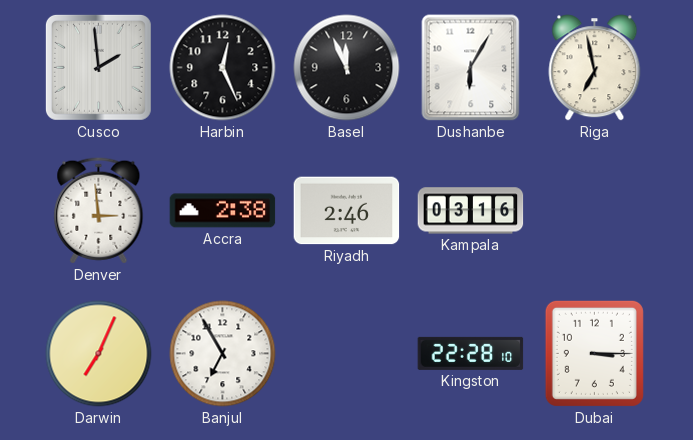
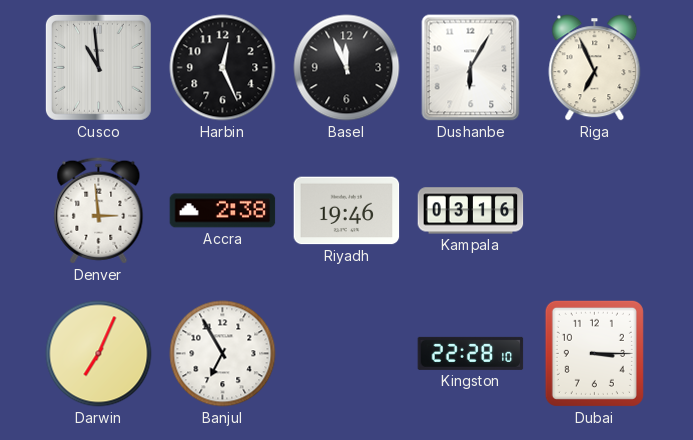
Cusco: 1:59 -> 10:59
Riga: 6:58 -> 6:56
Riyadh: 2:46 -> 19:46
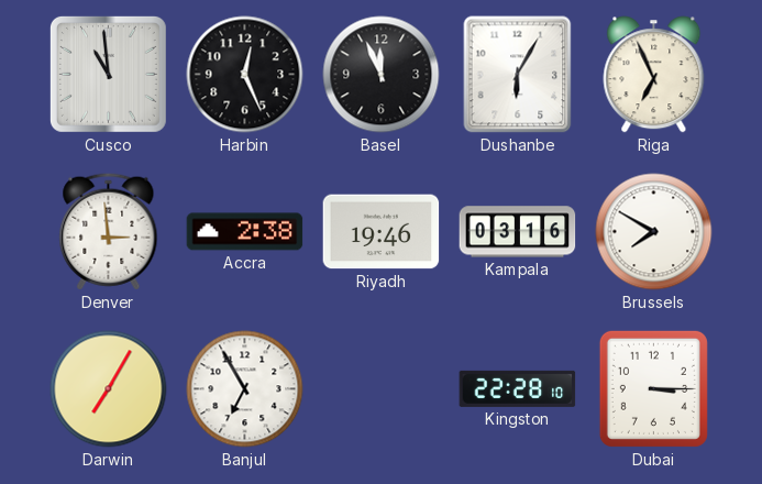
Brussels: none -> 7:50
Darwin: 7:04 -> 7:05
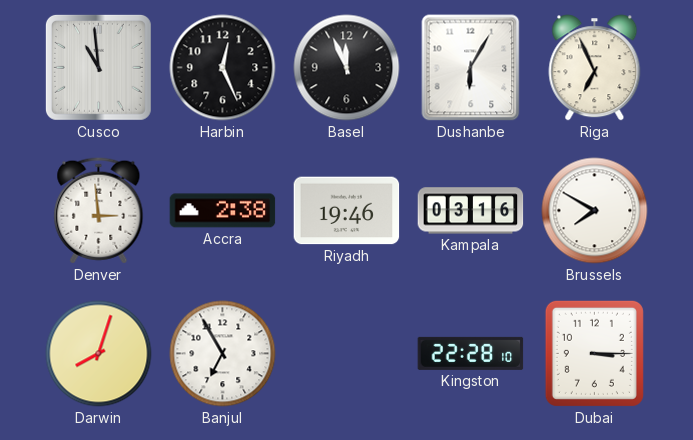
Darwin: 7:05 -> 8:03
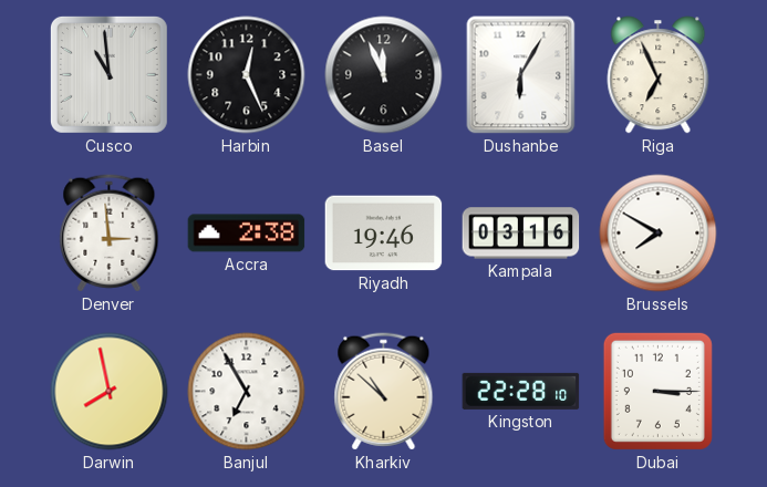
Darwin: 8:03 -> 7:58
Kharkiv: none -> 10:52
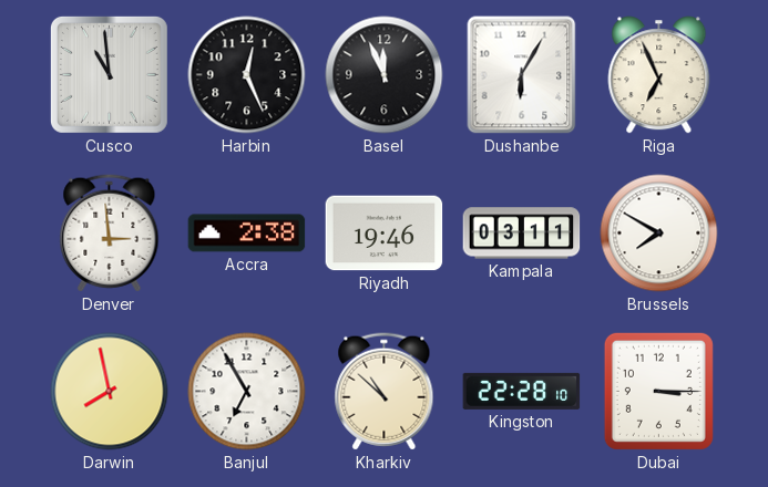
Kampala: 03:16 -> 03:11
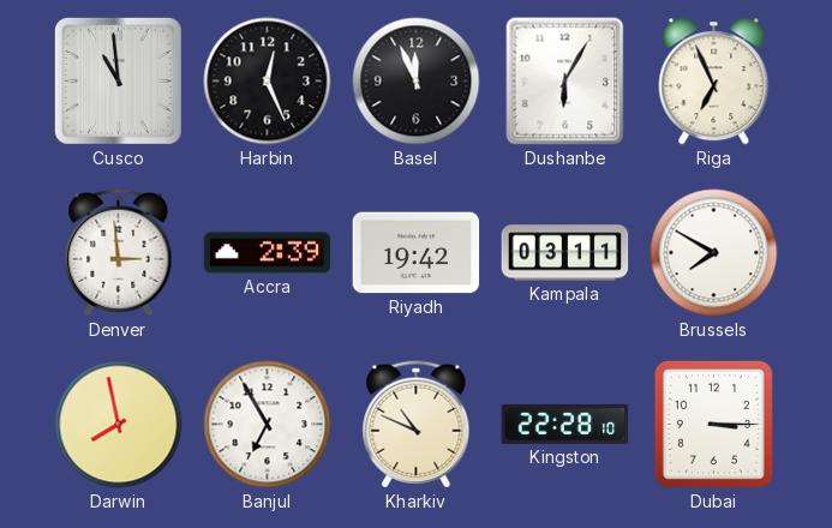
Accra: 2:38 -> 2:39
Riyadh: 19:46 -> 19:42
Kharkiv: 10:52 -> 10:49
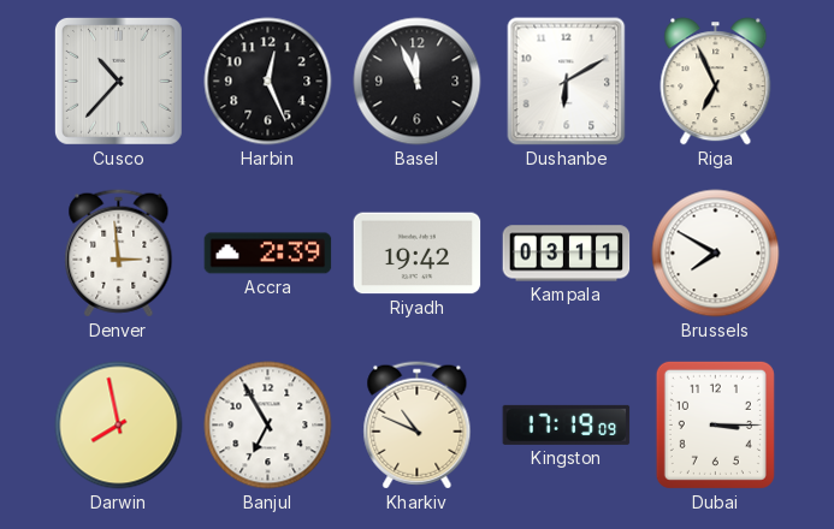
Cusco: 10:59 -> 10:37
Dushanbe: 6:05 -> 6:10
Kingston: 22:28 -> 17:19
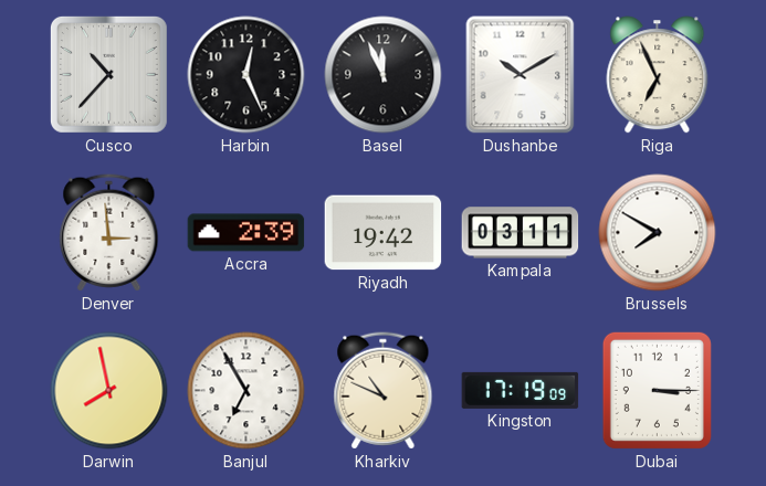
Dushanbe: 6:10 -> 10:10
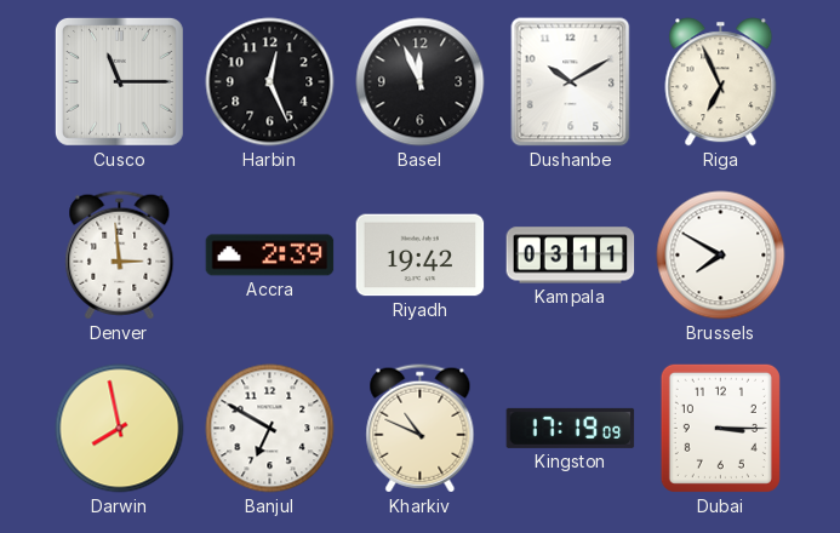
Cusco: 10:37 -> 11:15
Banjul: 6:55 -> 6:50
